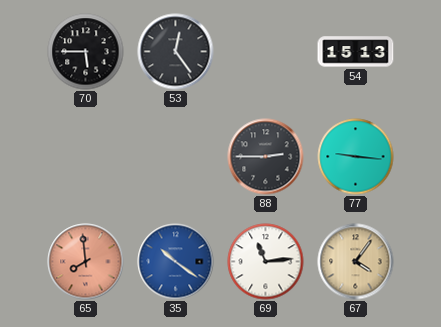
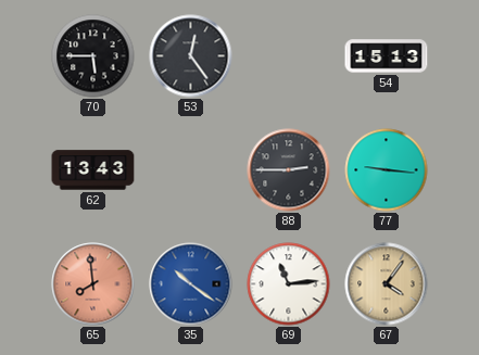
62: none -> 13:43
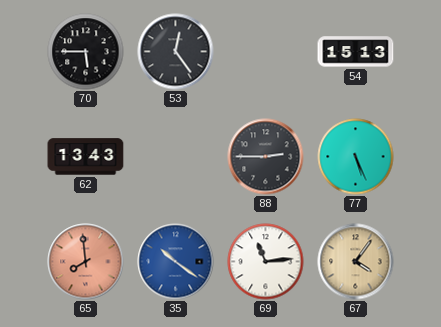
77: 9:16 -> 5:26
